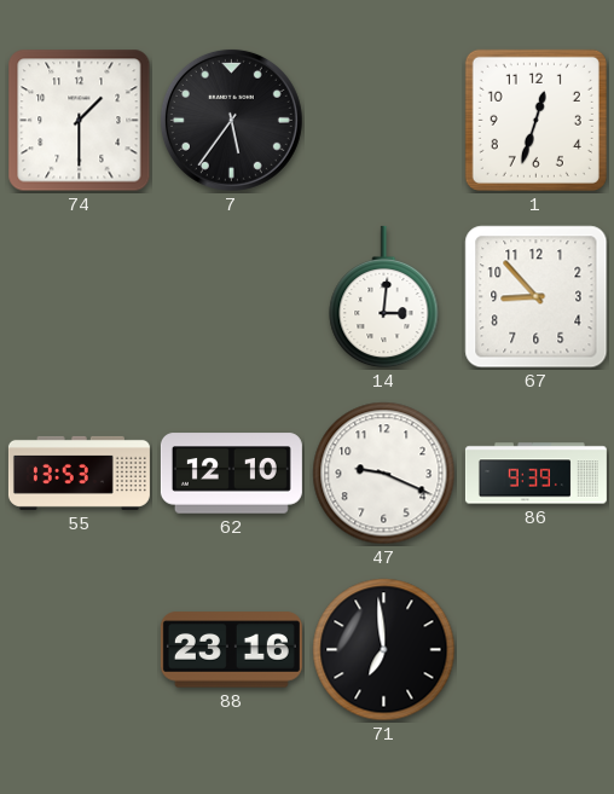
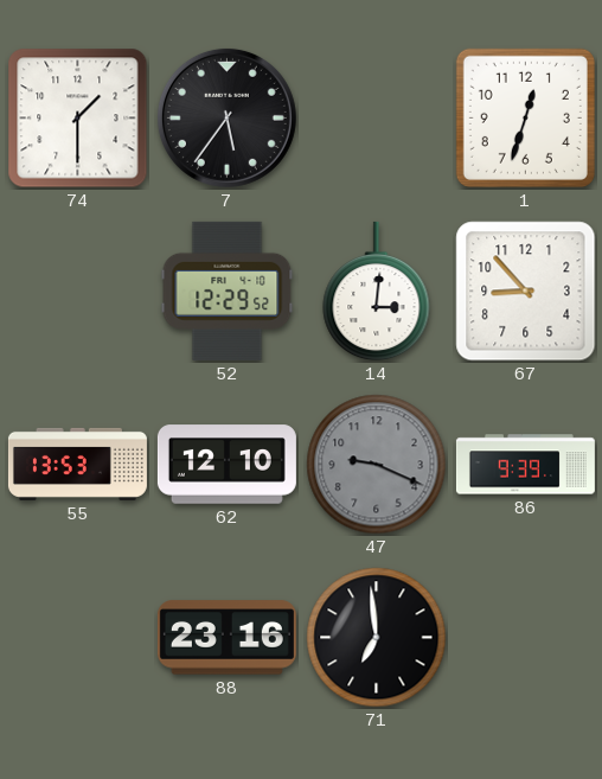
52: none -> 12:29
47 dial: white -> grey
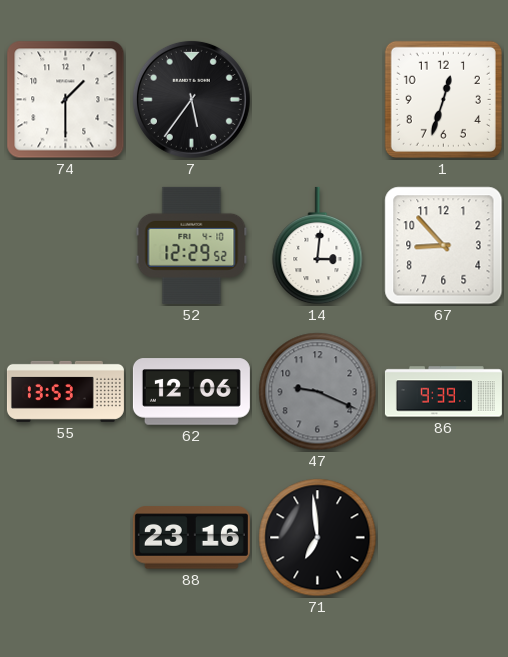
62: 12:10 -> 12:06
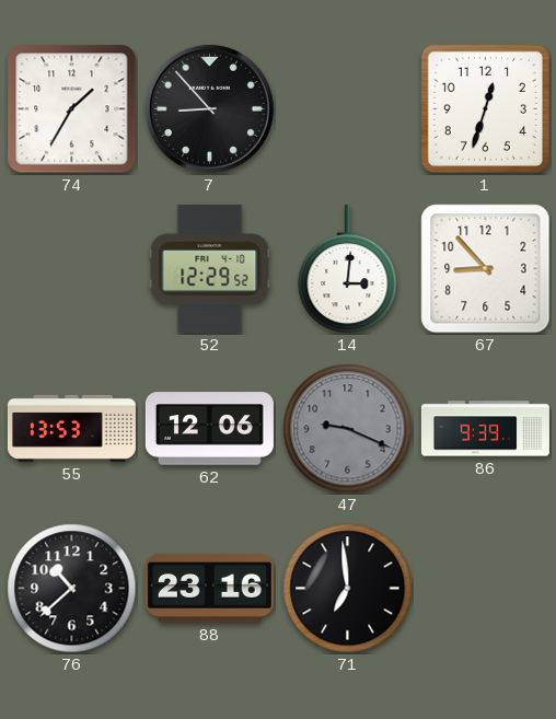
74: 1:30 -> 1:35
7: 5:36 -> 8:53
76: none -> 10:38
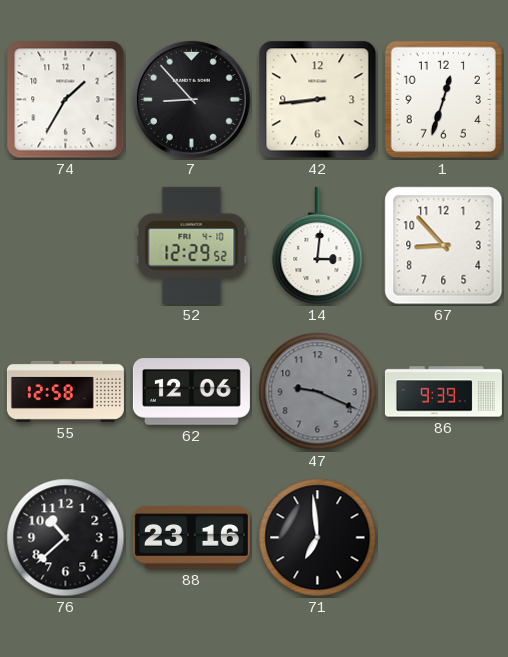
42: none -> 8:44
55: 13:53 -> 12:58
